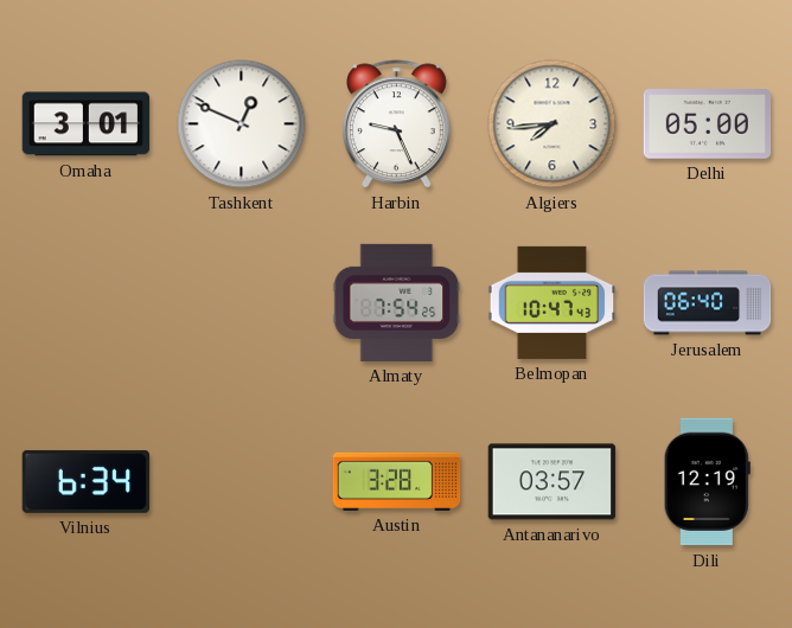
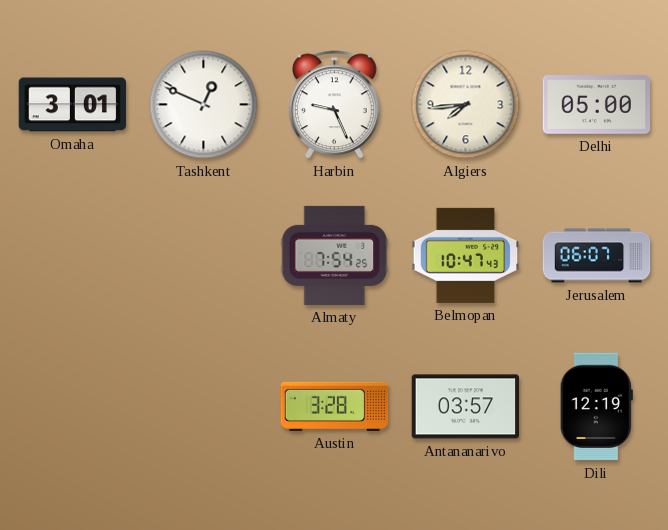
Jerusalem: 06:40 -> 06:07
Vilnius: 6:34 -> none
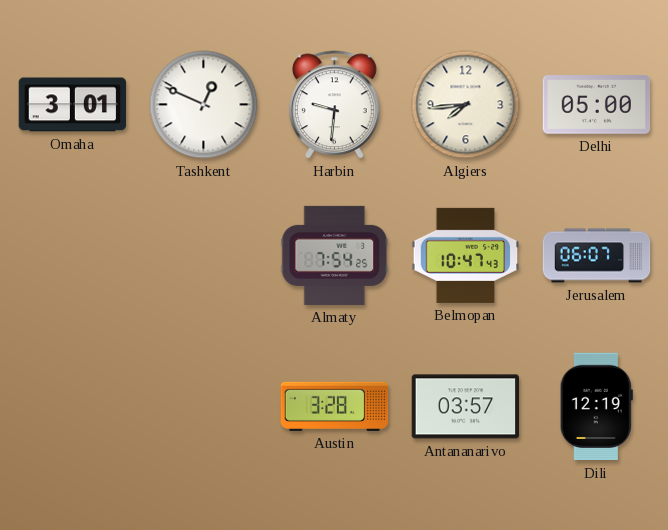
Harbin: 9:26 -> 9:31
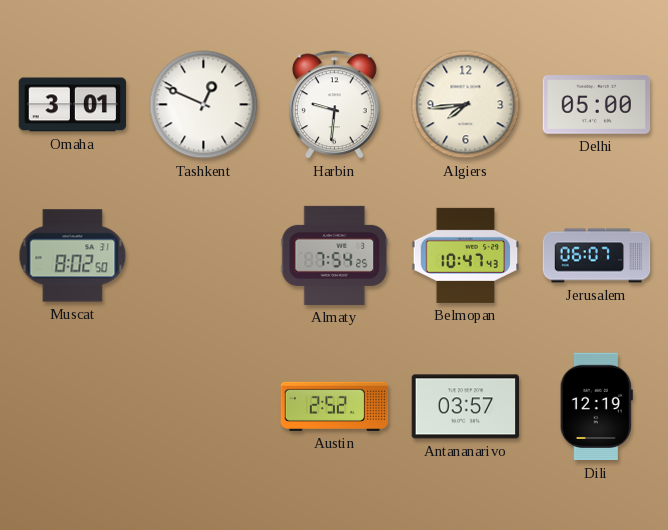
Muscat: none -> 8:02
Austin: 3:28 -> 2:52
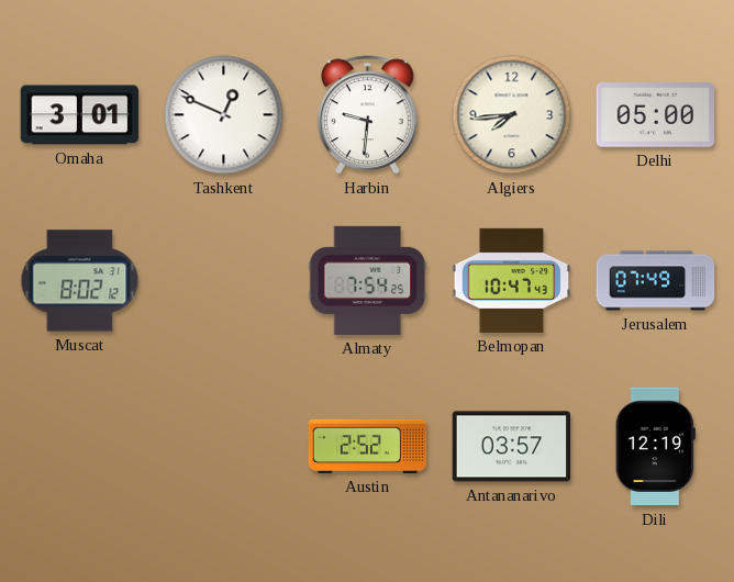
Muscat: 8:02:50 -> 8:02:12
Jerusalem: 06:07 -> 07:49
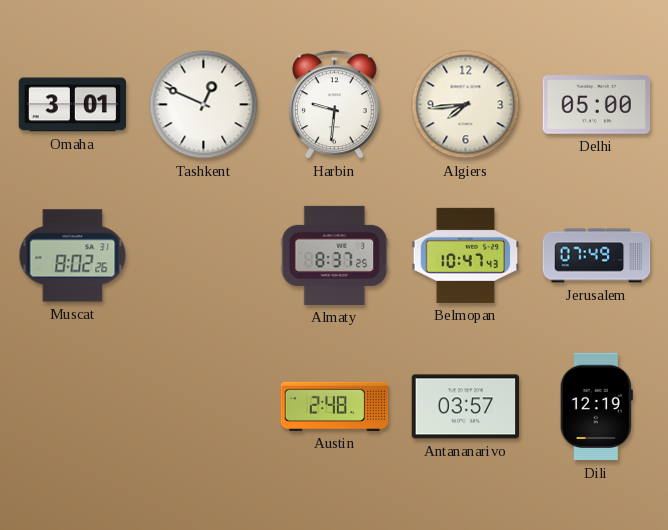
Muscat: 8:02:12 -> 8:02:26
Almaty: 7:54 -> 8:37
Austin: 2:52 -> 2:48
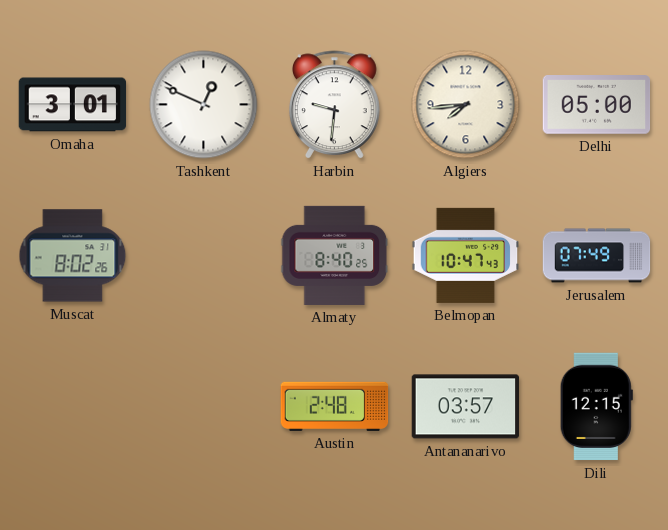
Almaty: 8:37 -> 8:40
Dili: 12:19 -> 12:15
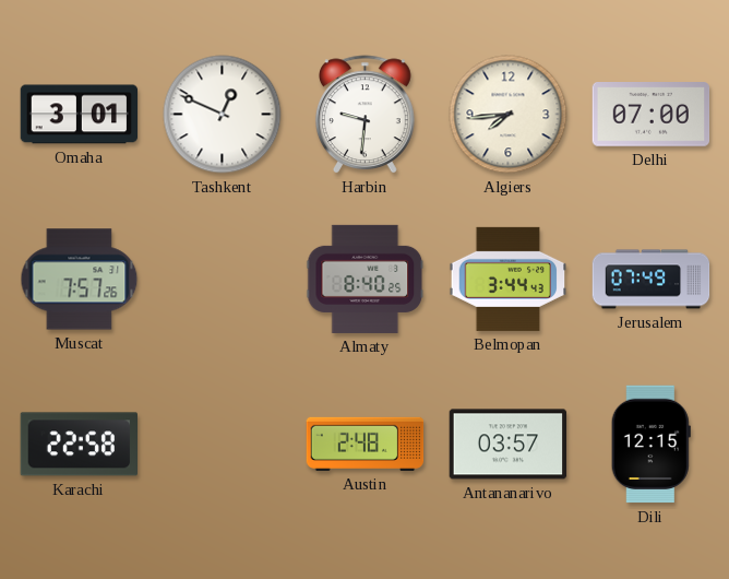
Delhi: 05:00 -> 07:00
Muscat: 8:02 -> 7:57
Belmopan: 10:47 -> 3:44
Karachi: none -> 22:58
